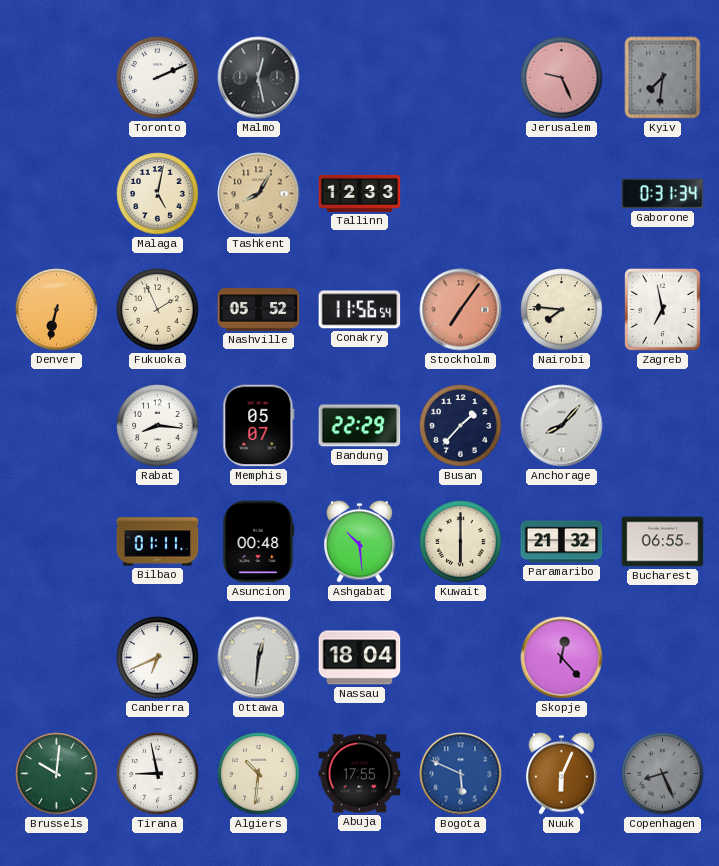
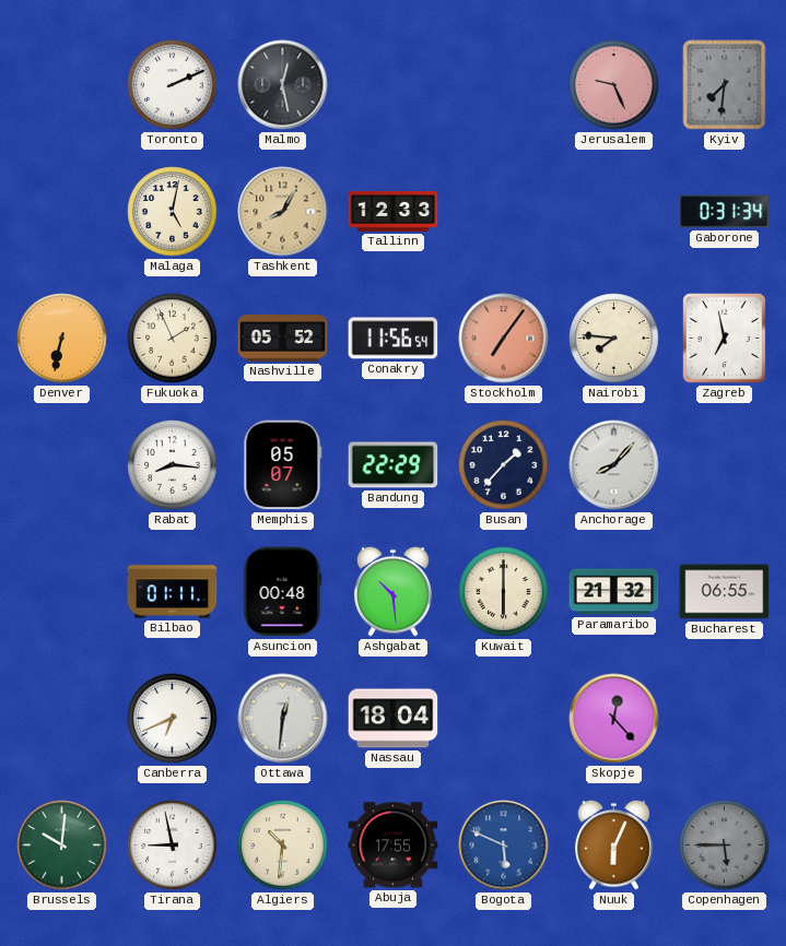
Copenhagen: 8:26 -> 5:45
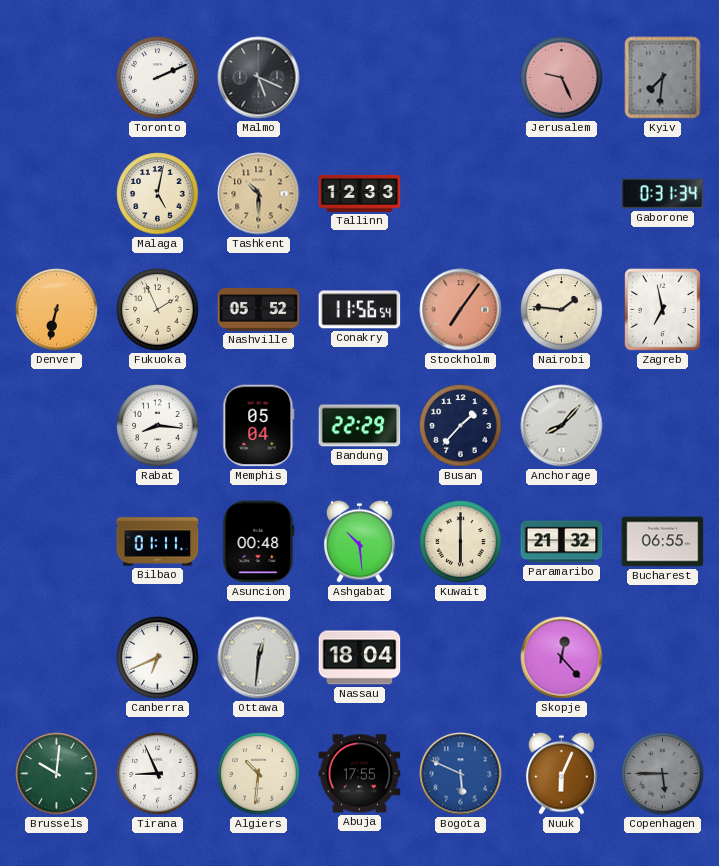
Malmo: 12:28 -> 5:19
Tashkent: 8:05 -> 10:30
Nairobi: 7:46 -> 1:46
Memphis: 05:07 -> 05:04
Tirana: 8:58 -> 8:56
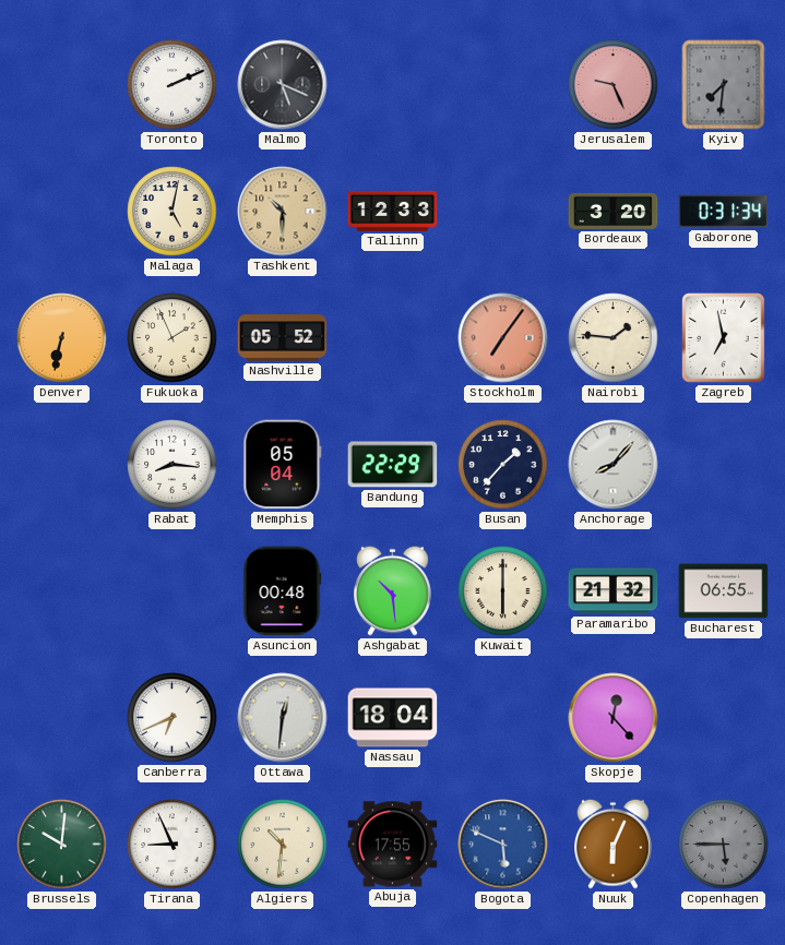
Bordeaux: none -> 3:20
Conakry: 11:56 -> none
Bilbao: 01:11 -> none
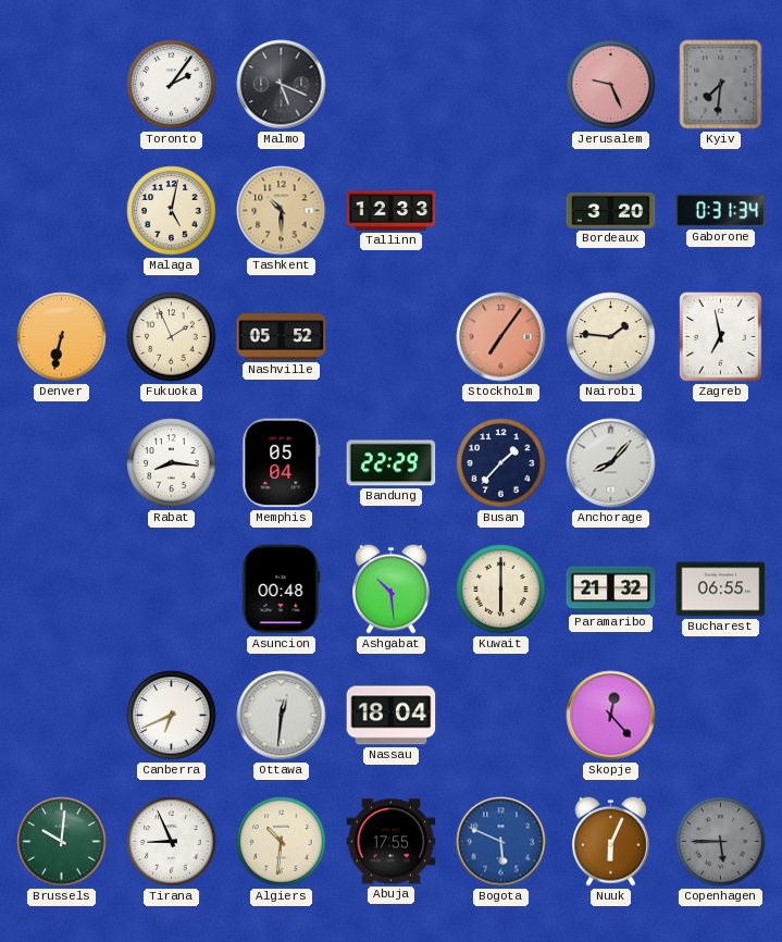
Toronto: 2:11 -> 2:06
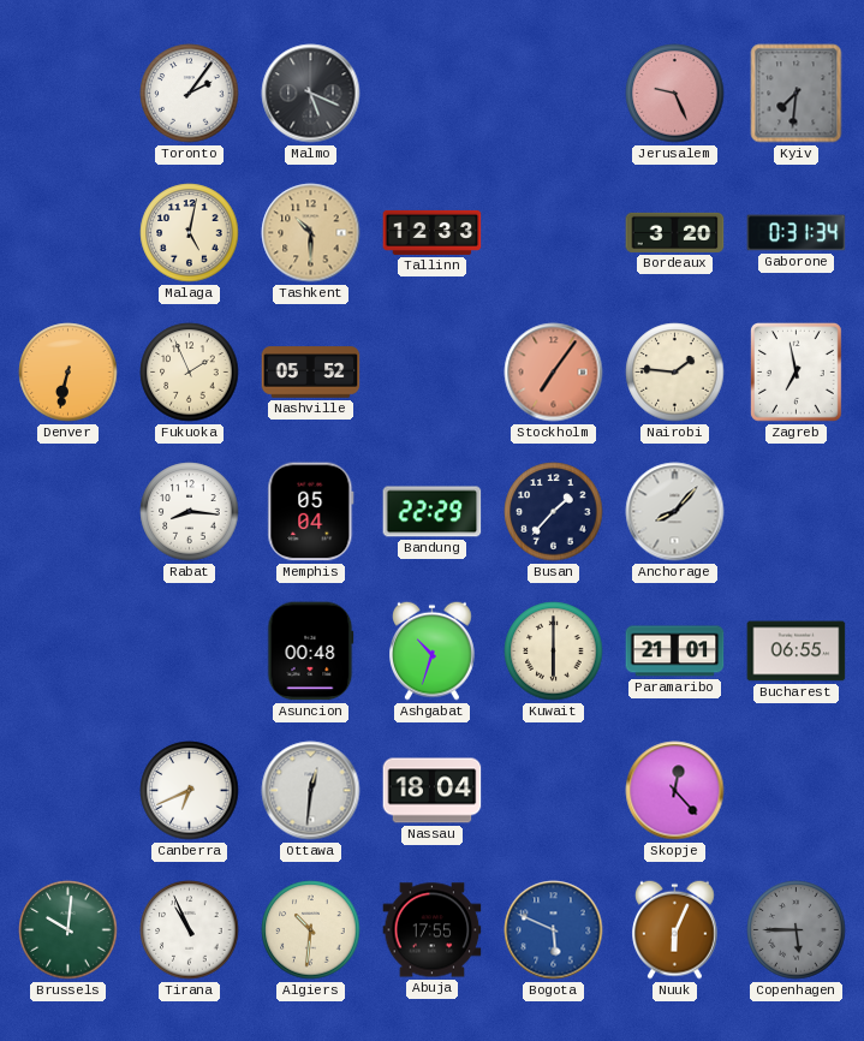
Ashgabat: 10:29 -> 10:33
Paramaribo: 21:32 -> 21:01
Tirana: 8:56 -> 10:56
